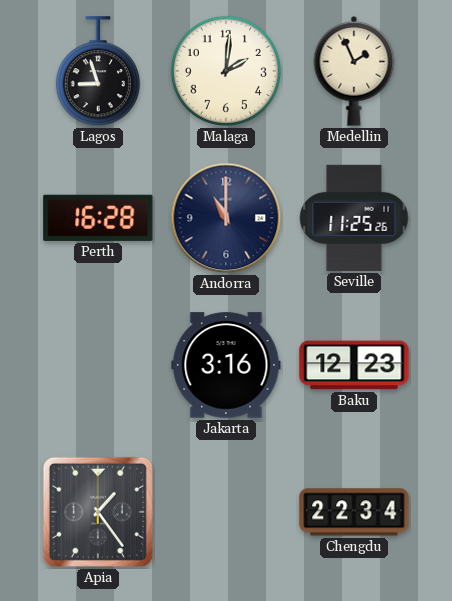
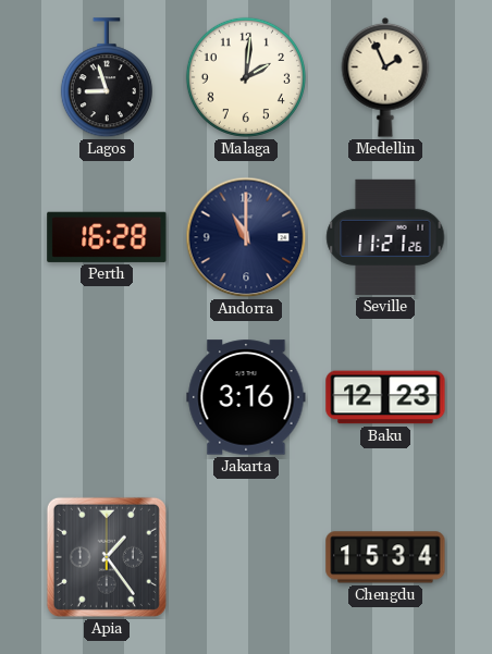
Seville: 11:25 -> 11:21
Chengdu: 22:34 -> 15:34
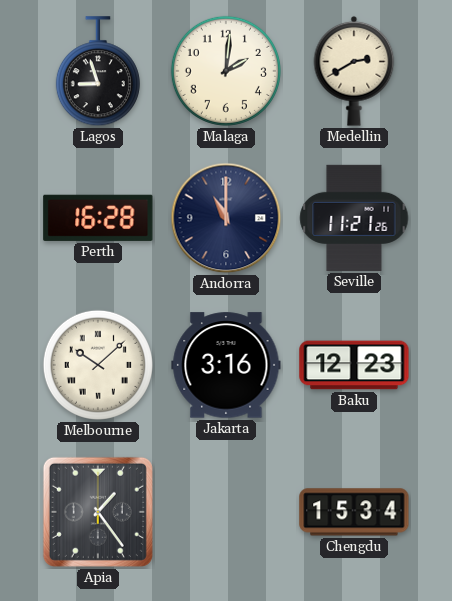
Medellin: 1:56 -> 2:40
Melbourne: none -> 10:08
